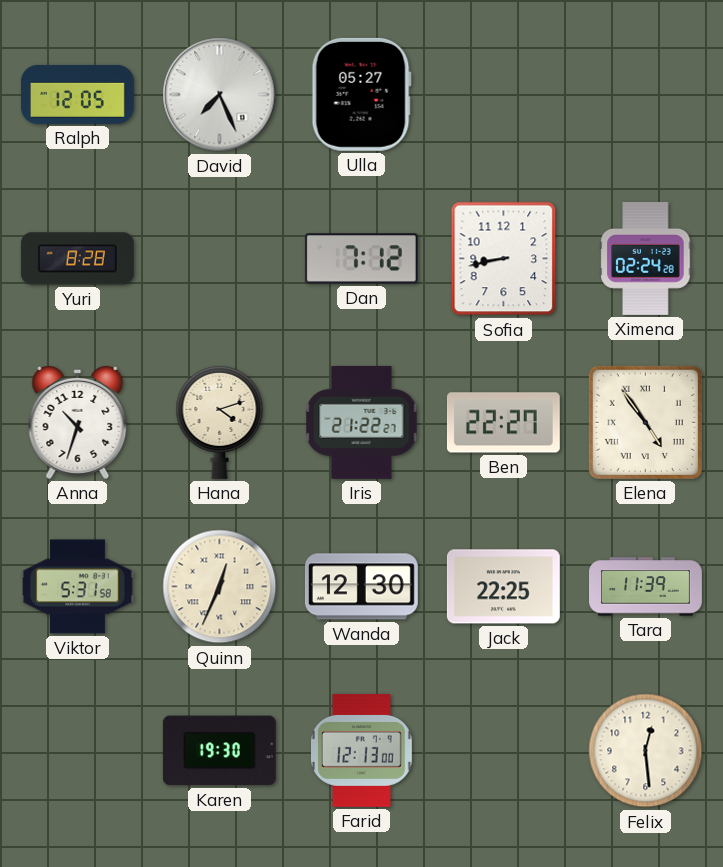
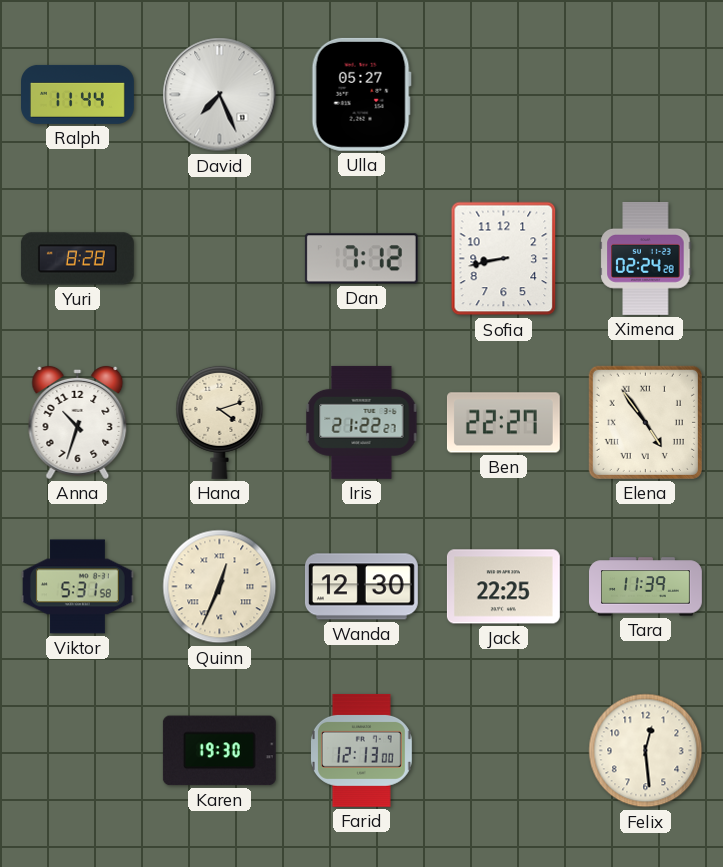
Ralph: 12:05 -> 11:44
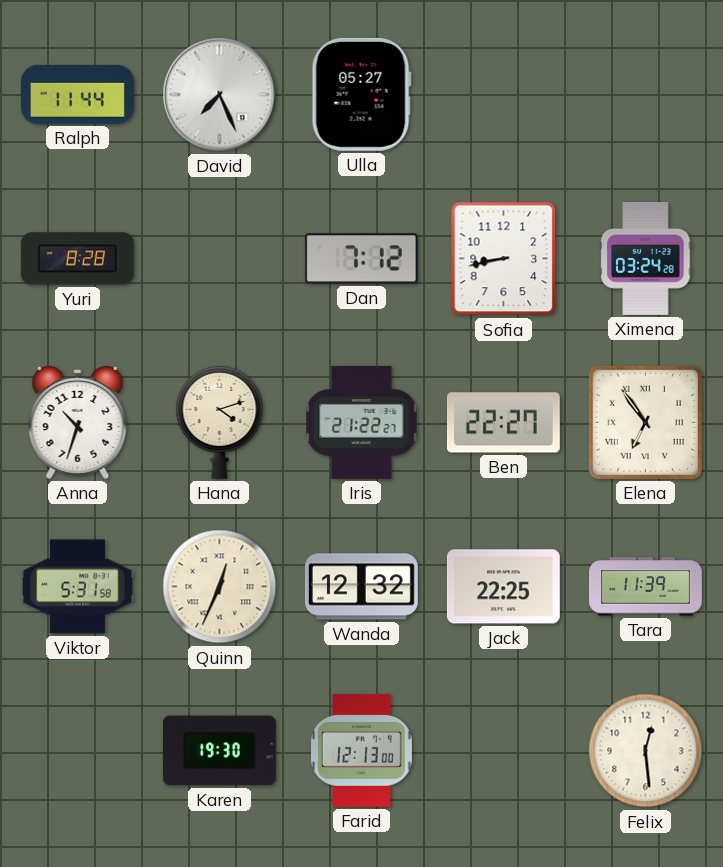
Ximena: 02:24 -> 03:24
Elena: 4:54 -> 6:54
Wanda: 12:30 -> 12:32
